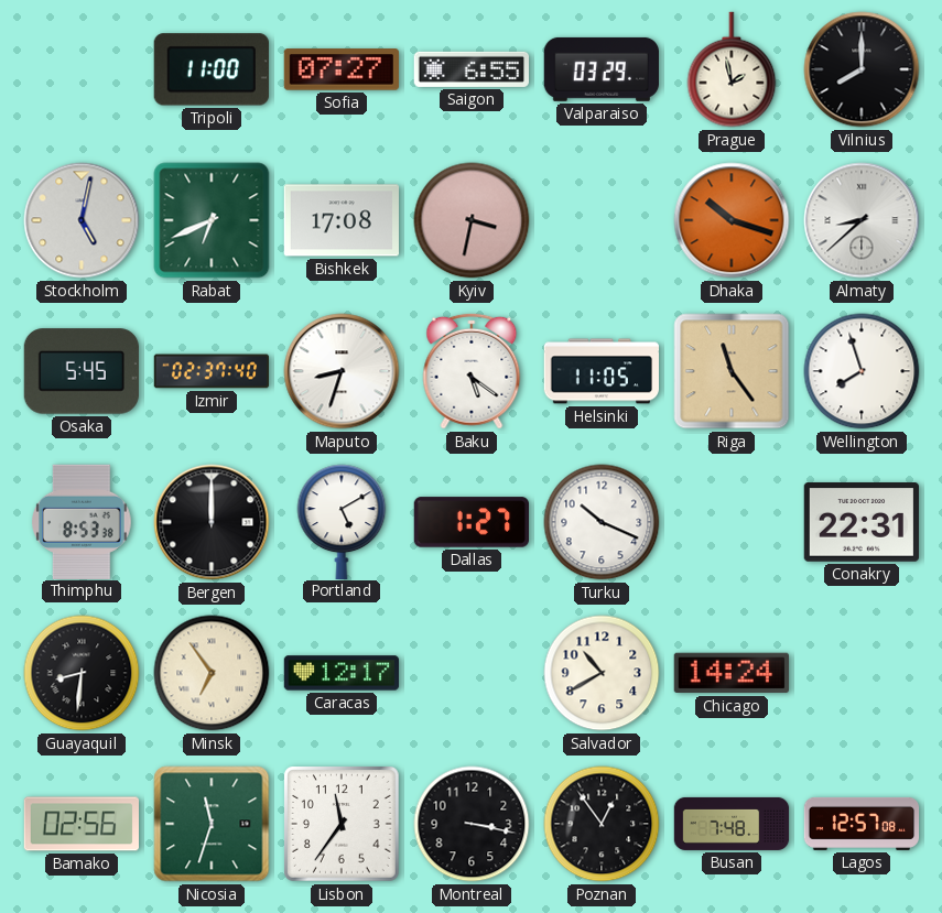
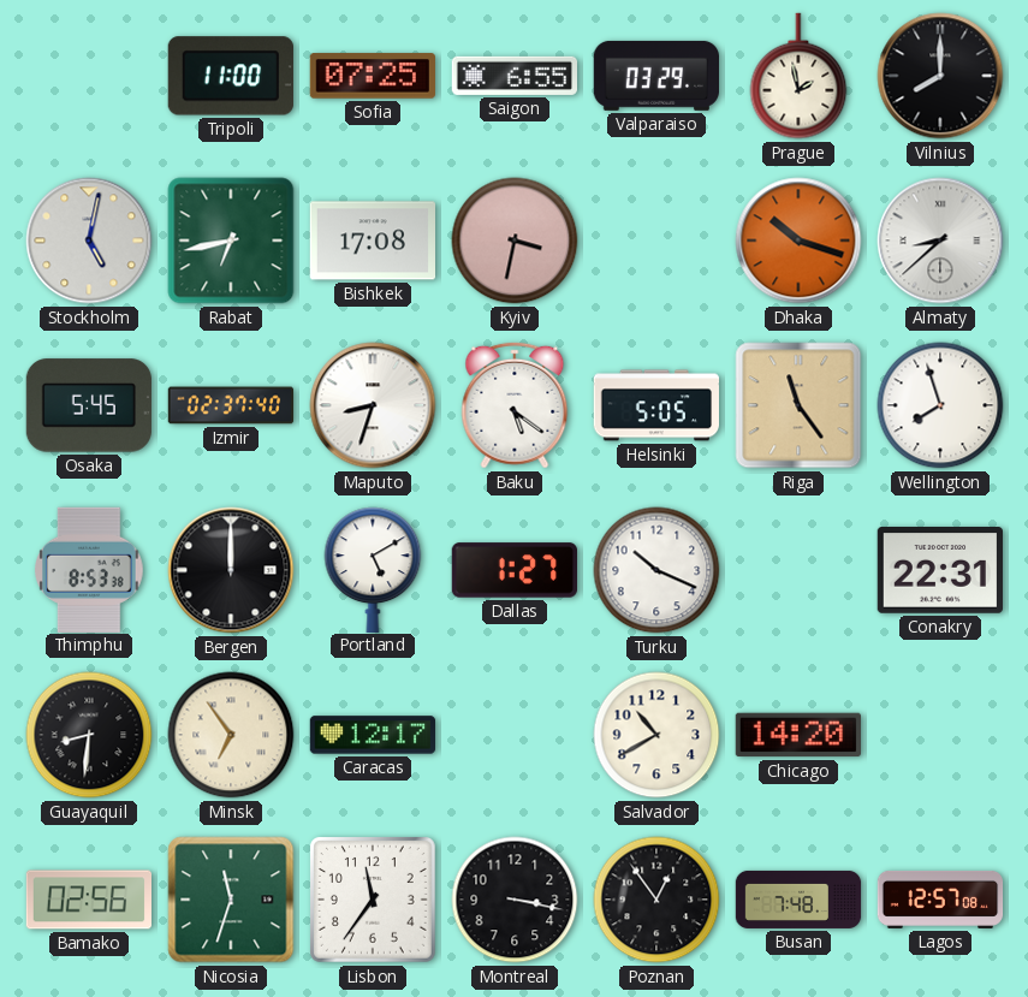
Sofia: 07:27 -> 07:25
Rabat: 6:41 -> 6:43
Helsinki: 11:05 -> 5:05
Chicago: 14:24 -> 14:20
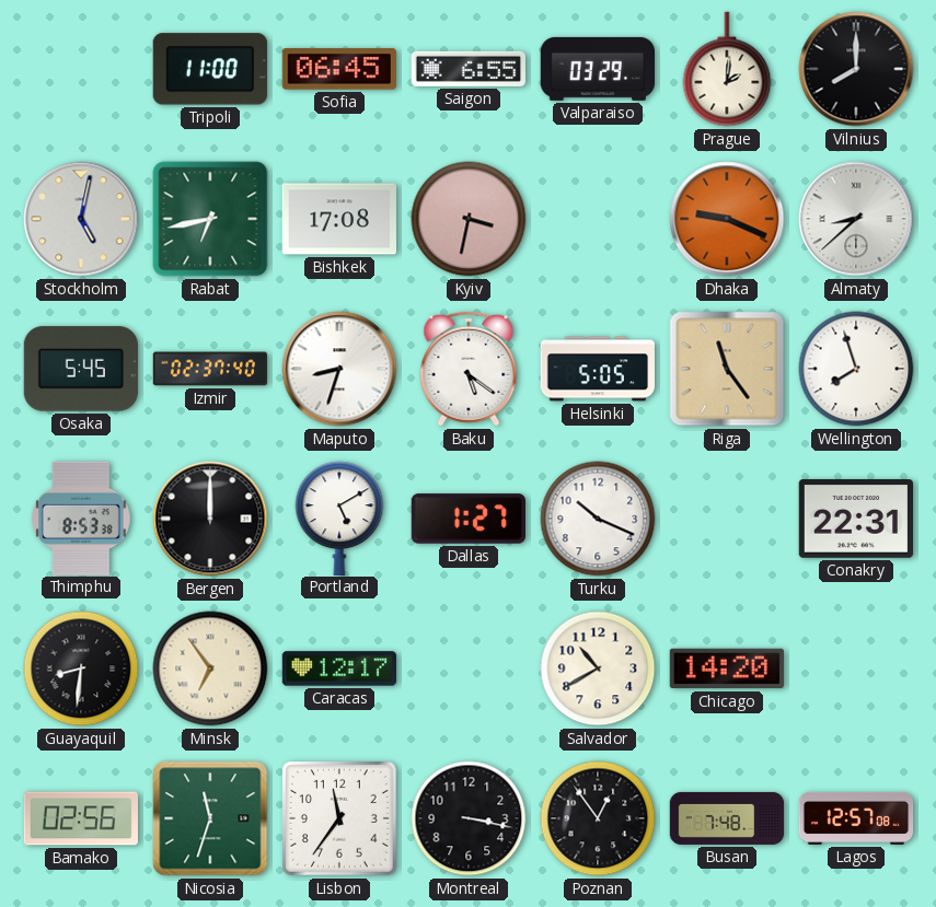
Sofia: 07:25 -> 06:45
Prague: 1:58 -> 2:01
Dhaka: 10:18 -> 9:19
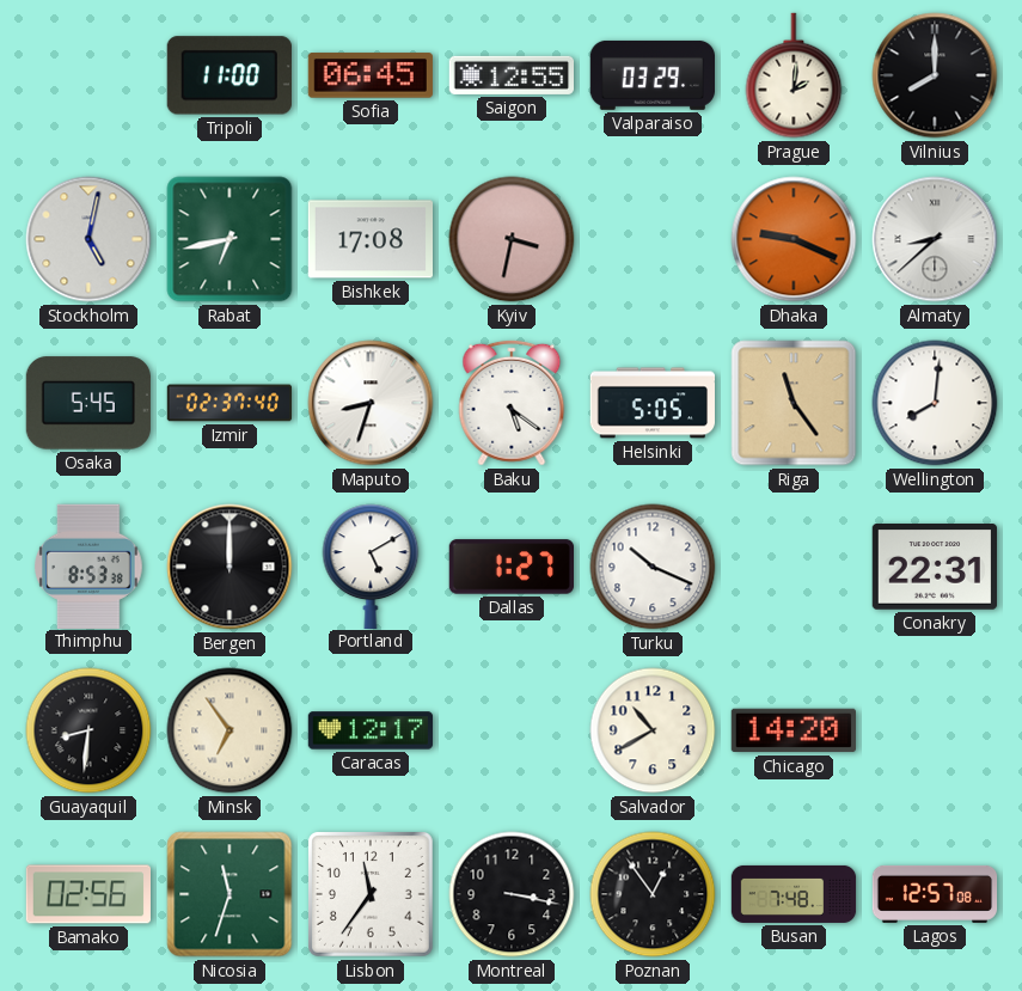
Saigon: 6:55 -> 12:55
Wellington: 7:57 -> 8:01
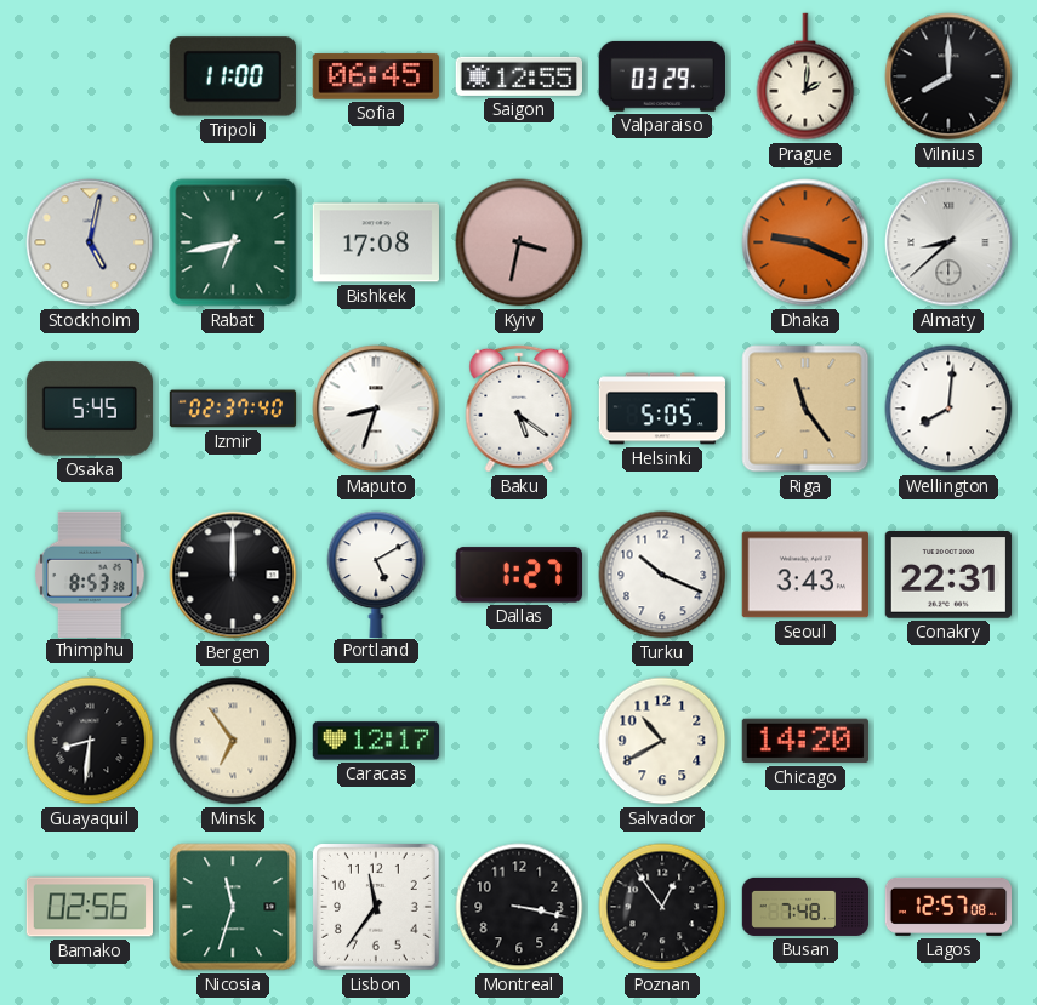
Seoul: none -> 3:43
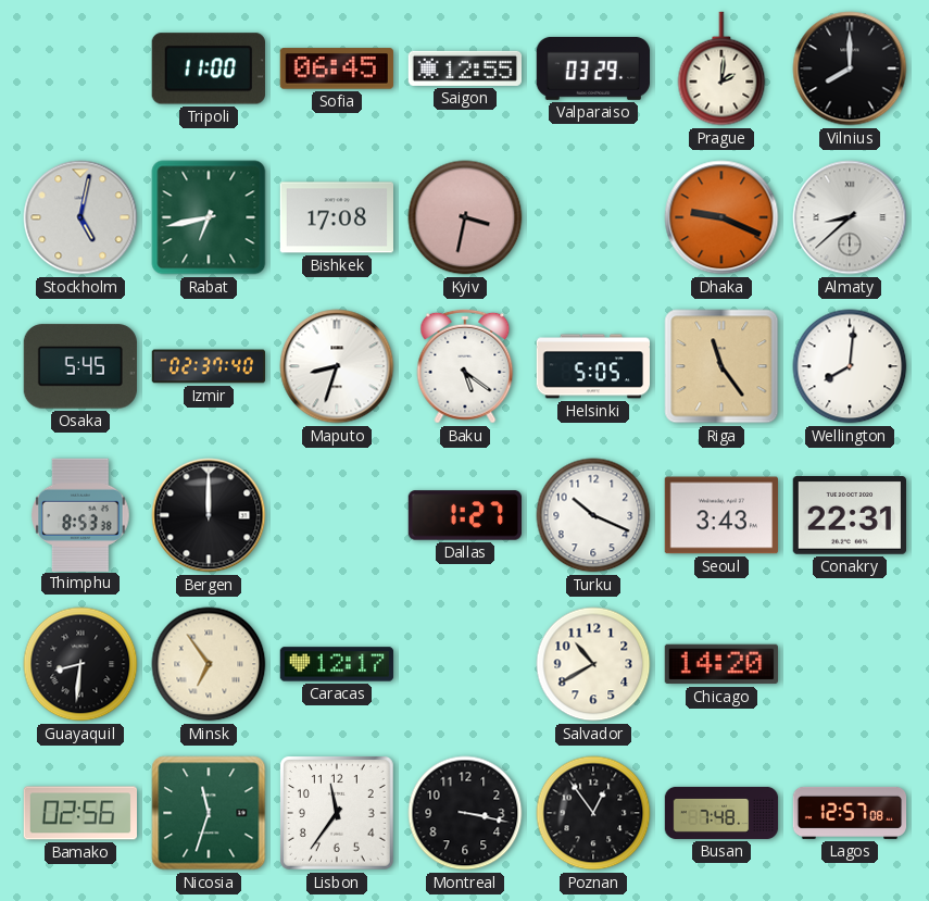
Portland: 5:10 -> none
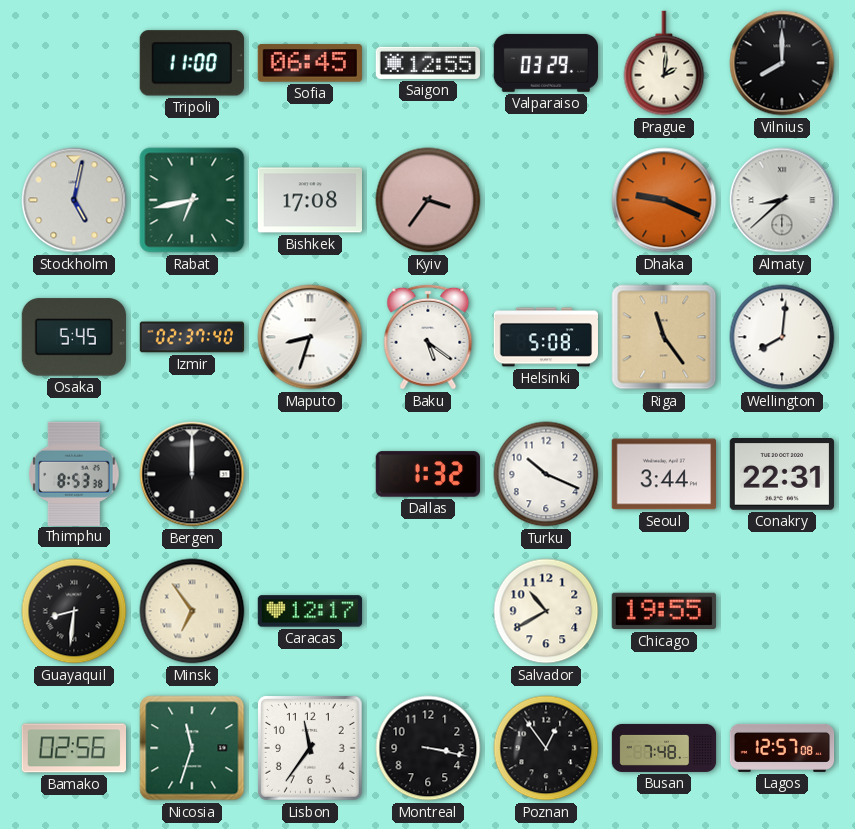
Kyiv: 3:32 -> 3:36
Helsinki: 5:05 -> 5:08
Dallas: 1:27 -> 1:32
Seoul: 3:43 -> 3:44
Chicago: 14:20 -> 19:55
